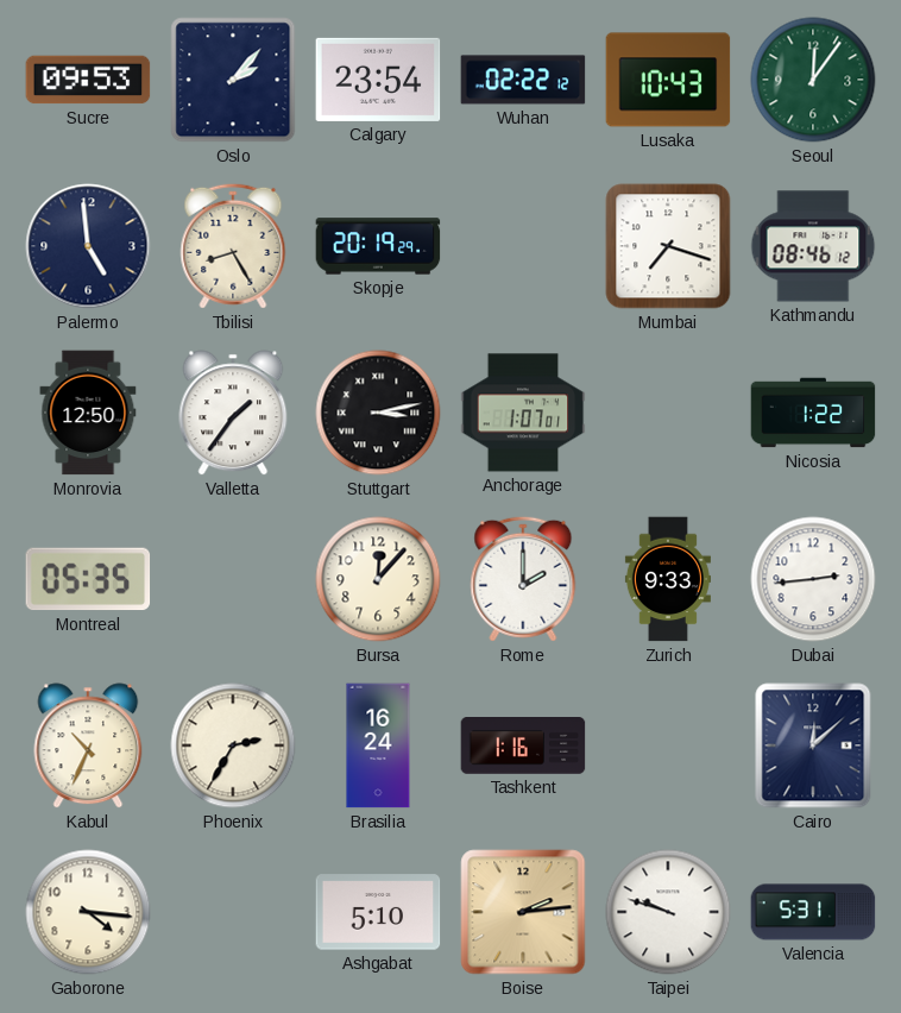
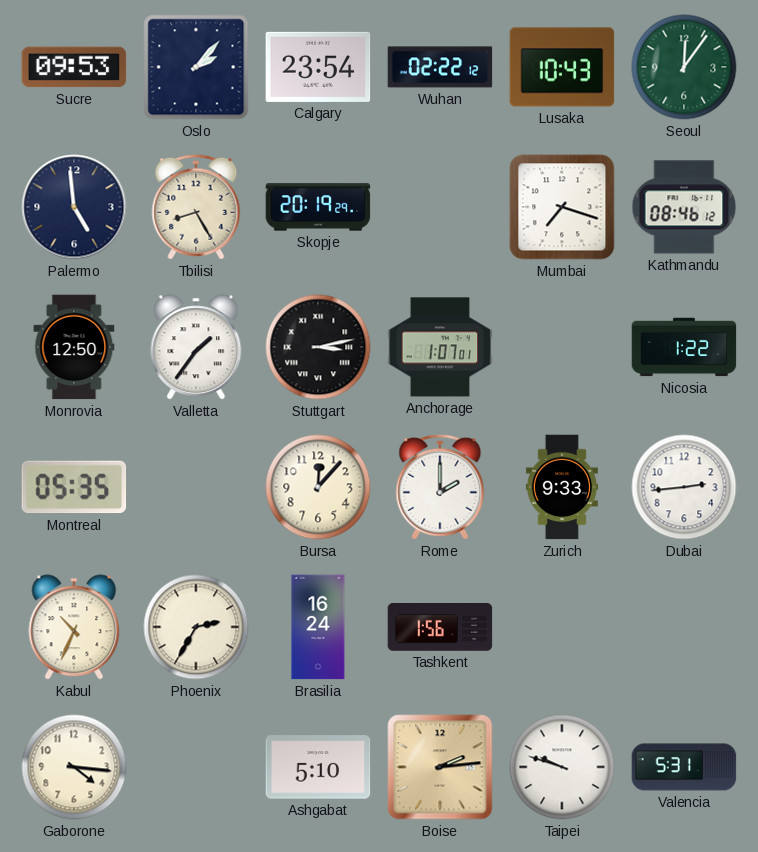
Tashkent: 1:16 -> 1:56
Cairo: 12:08 -> none
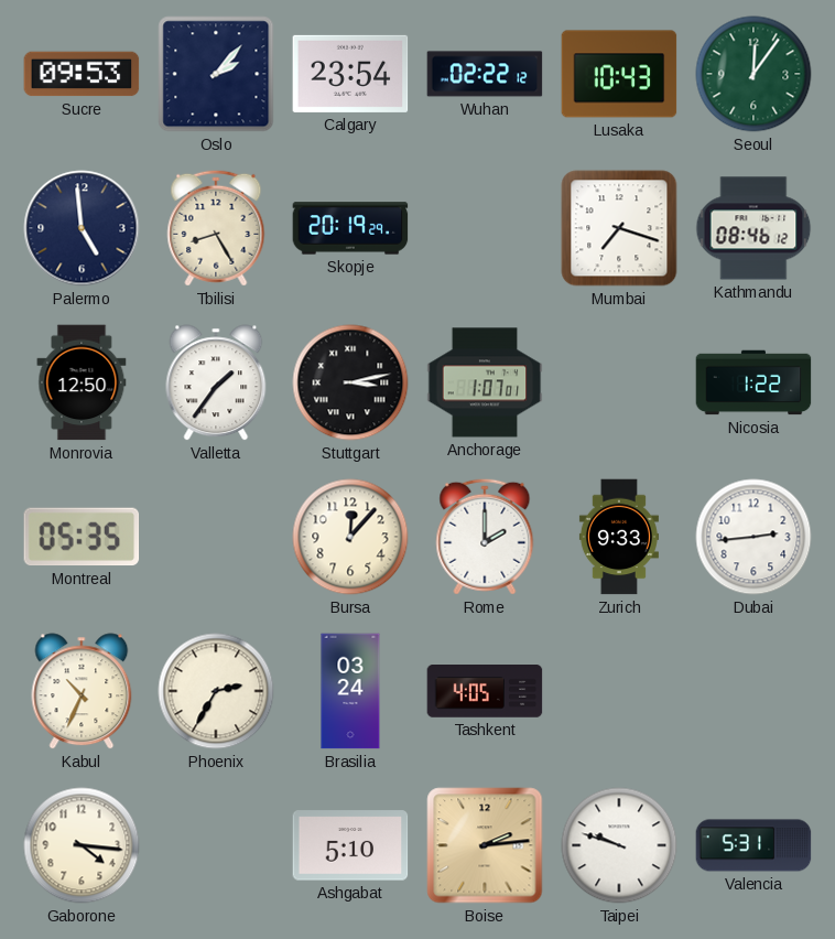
Brasilia: 16:24 -> 03:24
Tashkent: 1:56 -> 4:05
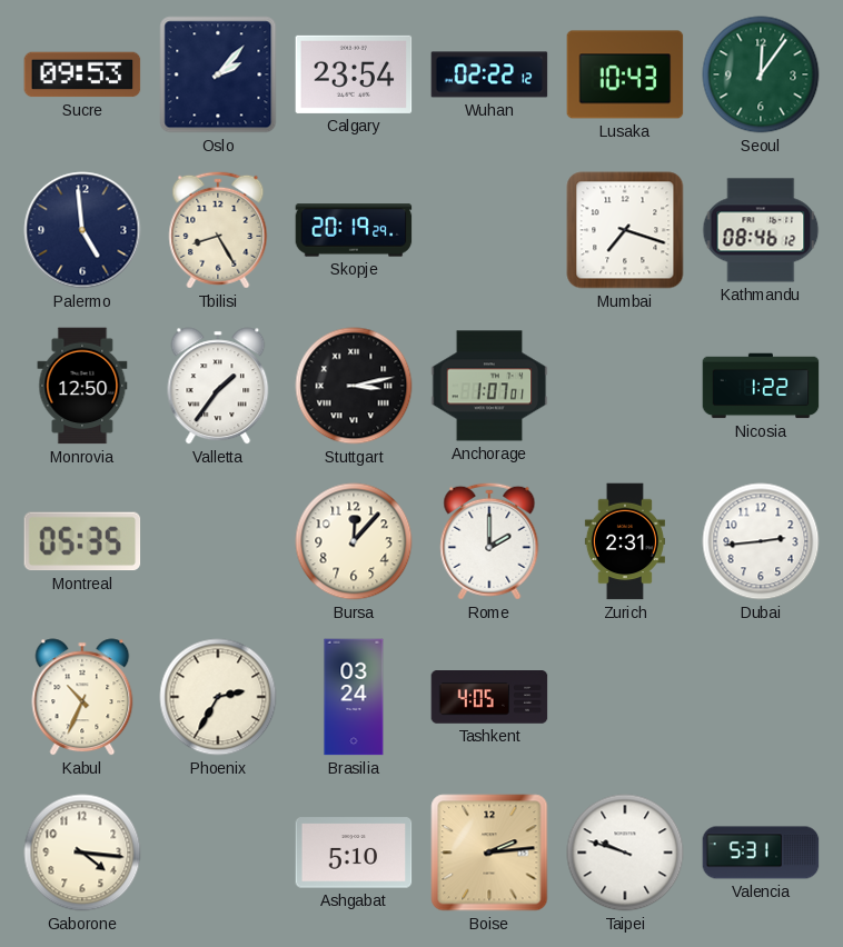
Zurich: 9:33 -> 2:31
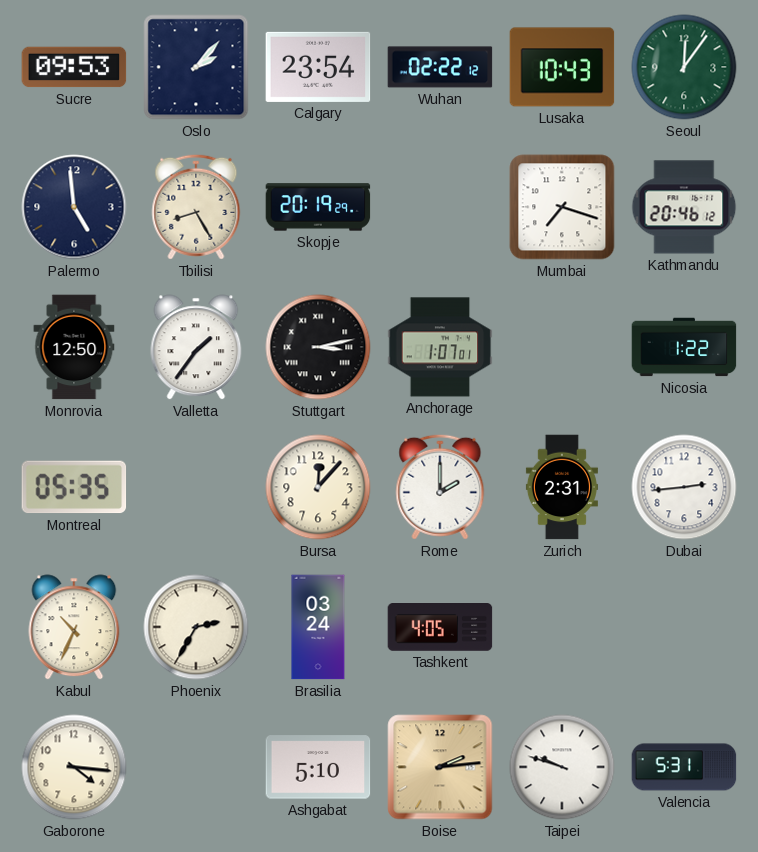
Kathmandu: 08:46 -> 20:46
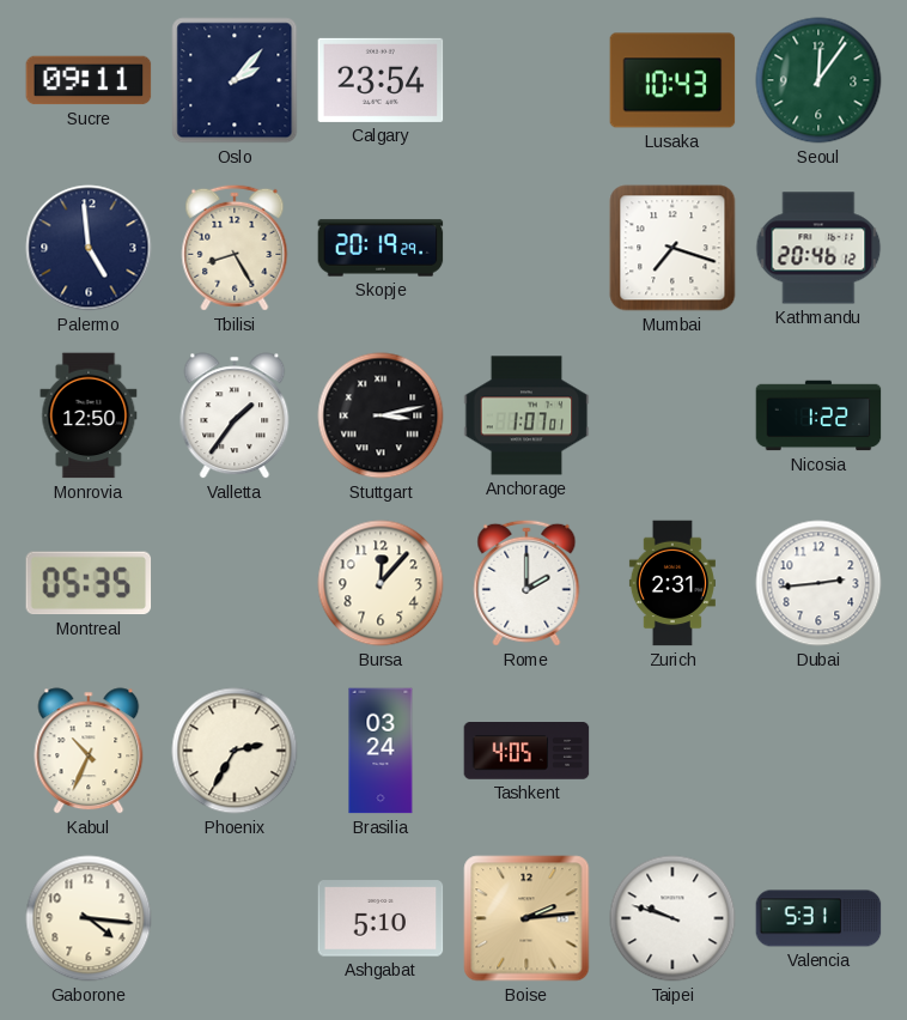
Sucre: 09:53 -> 09:11
Wuhan: 02:22 -> none
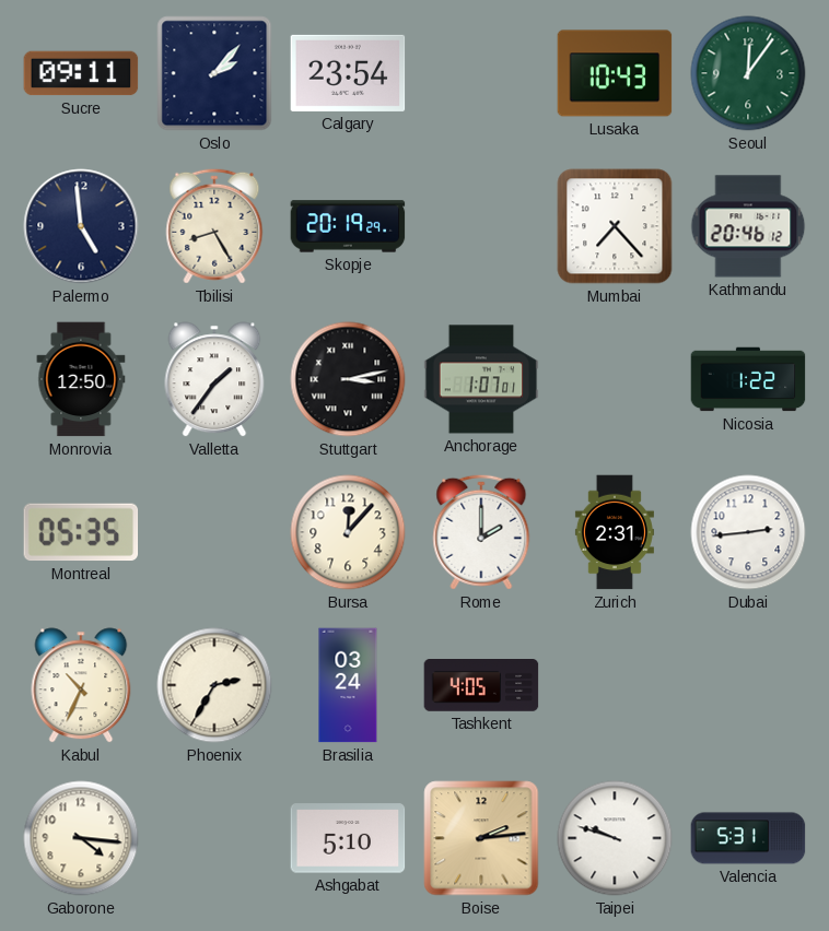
Mumbai: 7:18 -> 7:23
